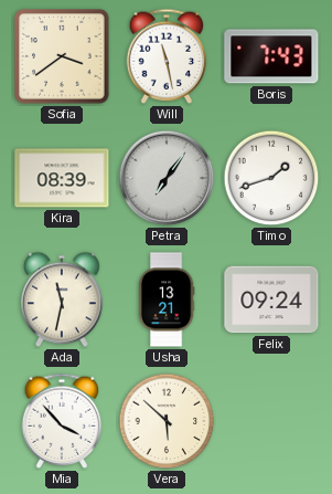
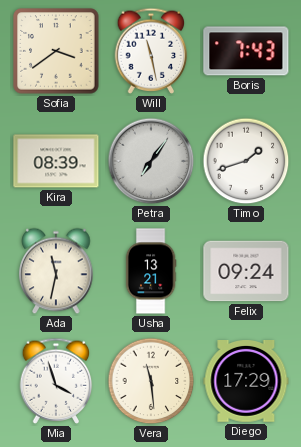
Mia: 3:53 -> 3:57
Vera: 5:52 -> 11:29
Diego: none -> 17:29
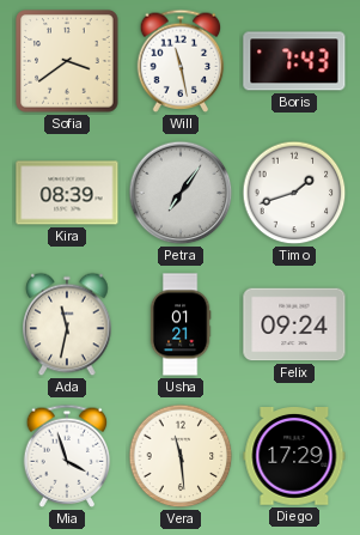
Usha: 13:21 -> 01:21
